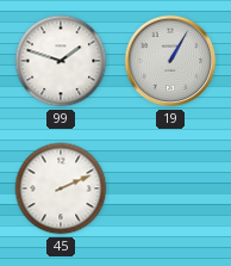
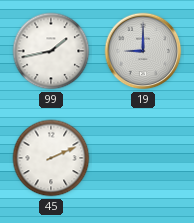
99: 1:48 -> 1:43
19: 1:05 -> 9:00
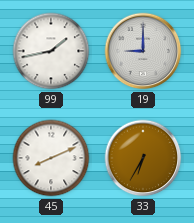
45: 2:11 -> 8:11
33: none -> 6:35
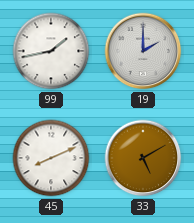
19: 9:00 -> 2:00
33: 6:35 -> 5:10
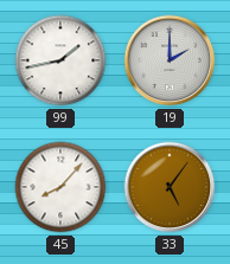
45: 8:11 -> 8:07
33: 5:10 -> 5:06
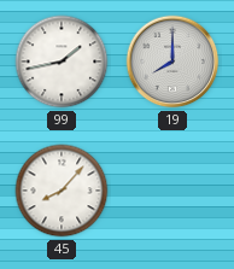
19: 2:00 -> 8:00
33: 5:06 -> none
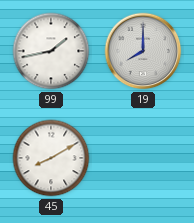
45: 8:07 -> 8:10
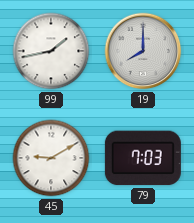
45: 8:10 -> 9:10
79: none -> 7:03
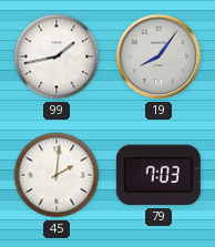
19: 8:00 -> 8:06
45: 9:10 -> 2:01
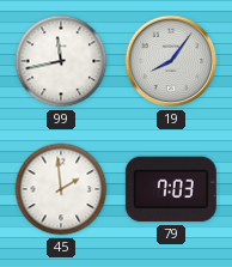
99: 1:43 -> 11:43
45: 2:01 -> 1:59
